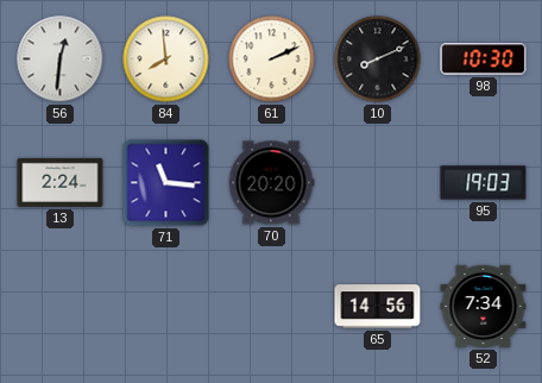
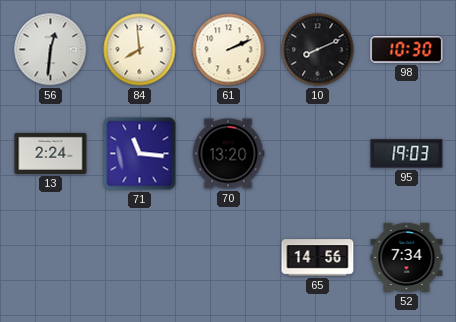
70: 20:20 -> 13:20
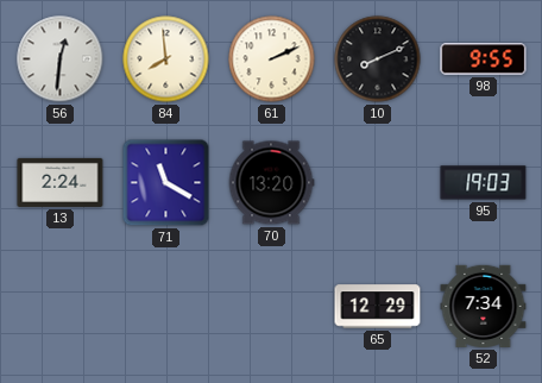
98: 10:30 -> 9:55
71: 11:16 -> 11:20
65: 14:56 -> 12:29
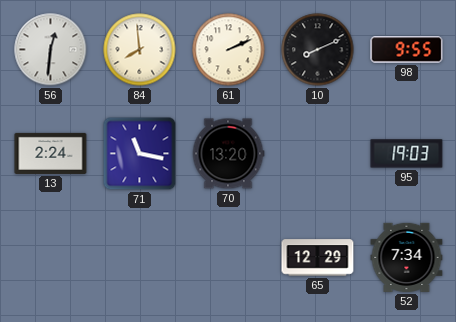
71: 11:20 -> 11:17
